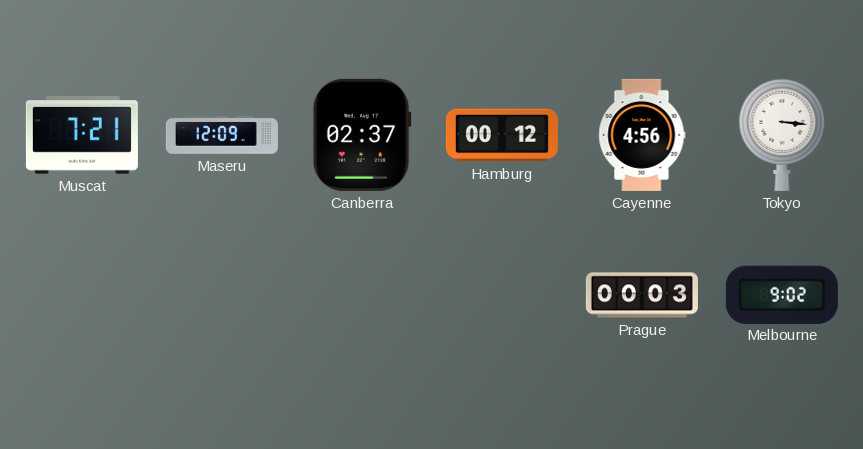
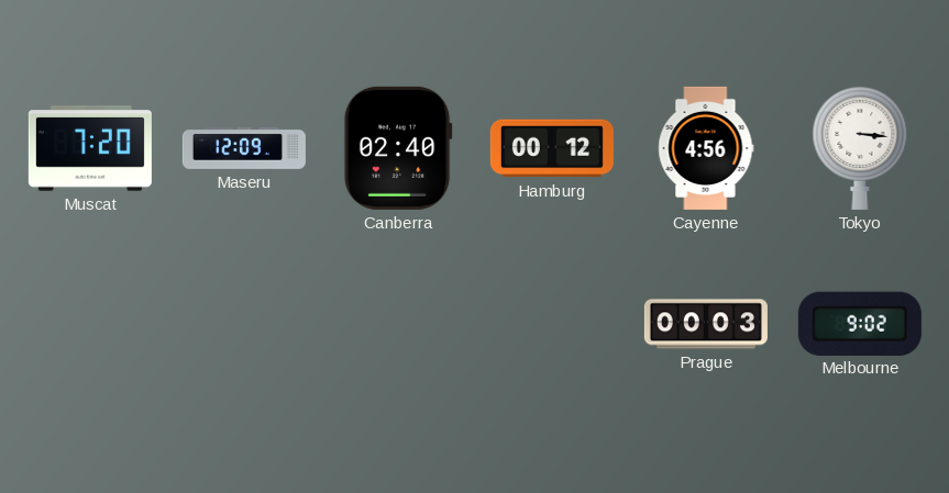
Muscat: 7:21 -> 7:20
Canberra: 02:37 -> 02:40
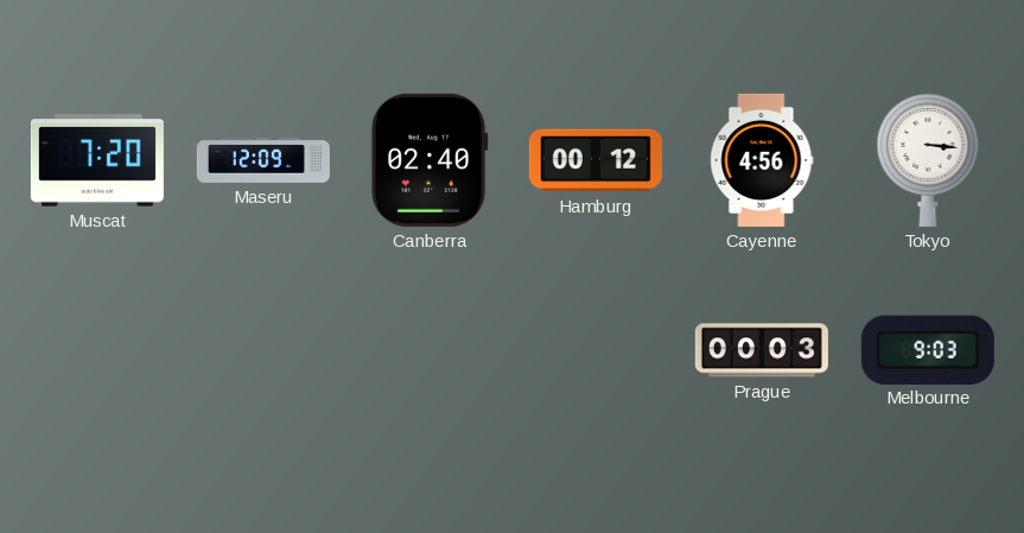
Melbourne: 9:02 -> 9:03
